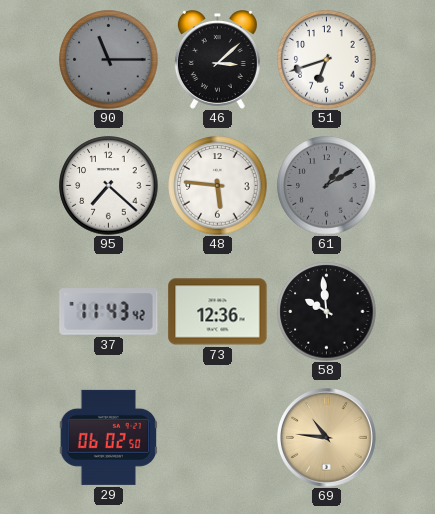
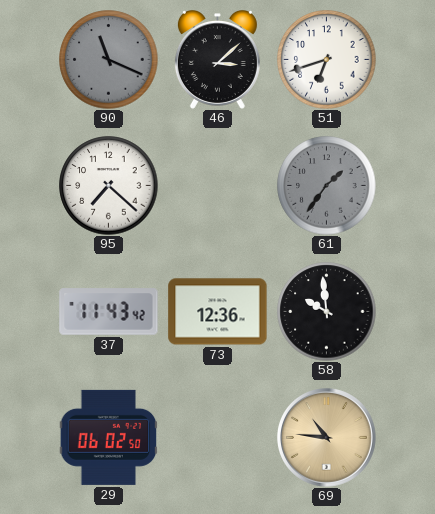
90: 11:15 -> 11:19
48: 5:46 -> none
61: 1:10 -> 1:36
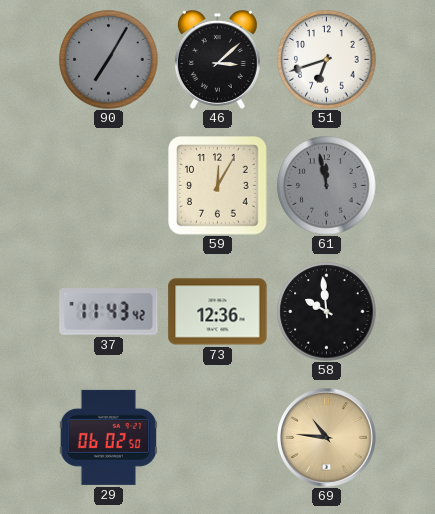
90: 11:19 -> 7:05
95: 7:22 -> none
59: none -> 12:05
61: 1:36 -> 11:58
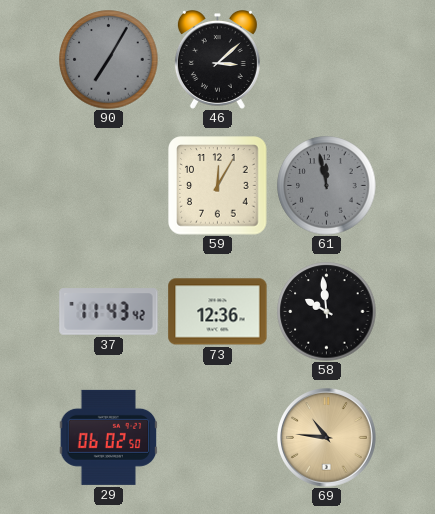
51: 6:42 -> none
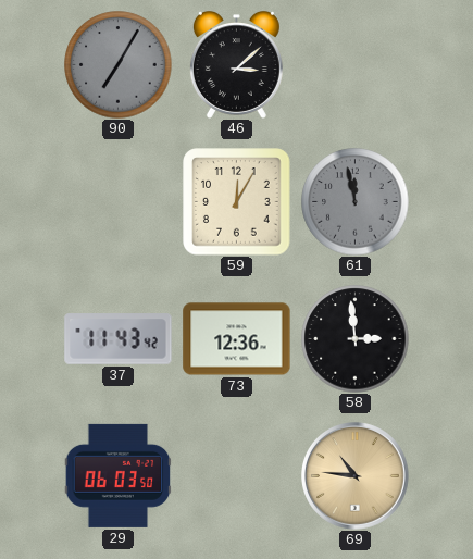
58: 9:59 -> 2:59
29: 06:02 -> 06:03
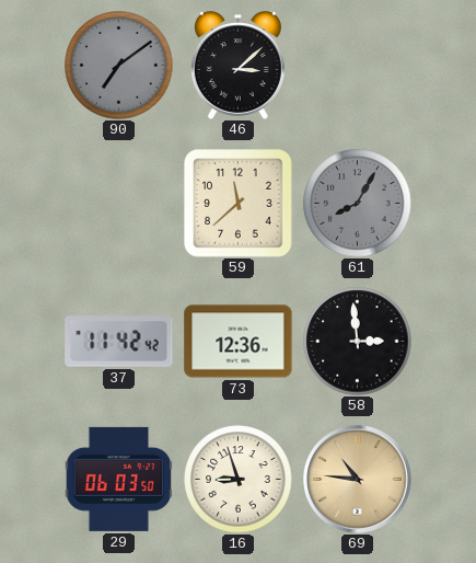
90: 7:05 -> 7:09
59: 12:05 -> 11:38
61: 11:58 -> 8:05
37: 11:43 -> 11:42
16: none -> 8:57
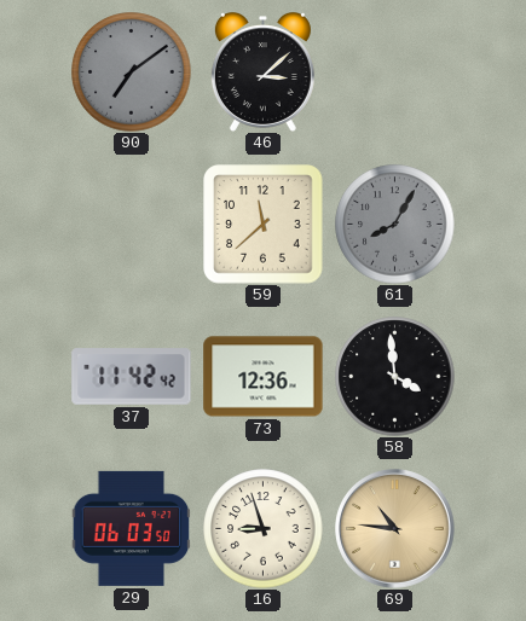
58: 2:59 -> 3:59
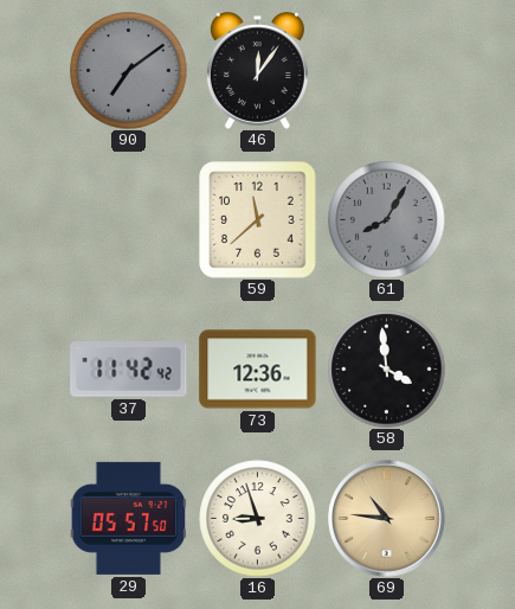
46: 3:08 -> 12:06
29: 06:03 -> 05:57
